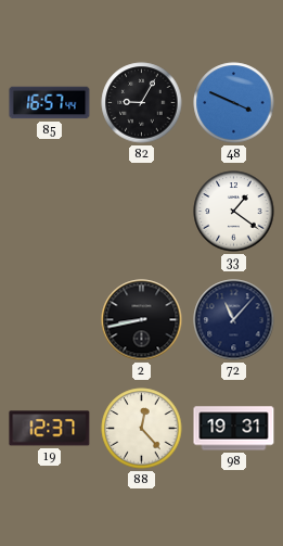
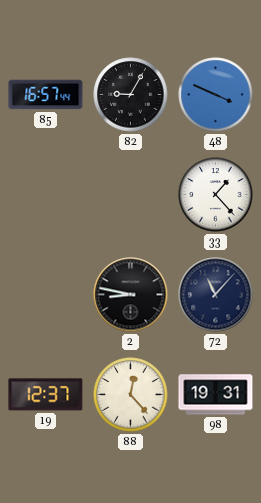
33: 1:21 -> 1:23
2: 8:43 -> 8:47
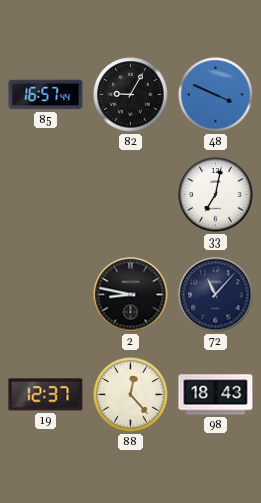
33: 1:23 -> 7:02
98: 19:31 -> 18:43
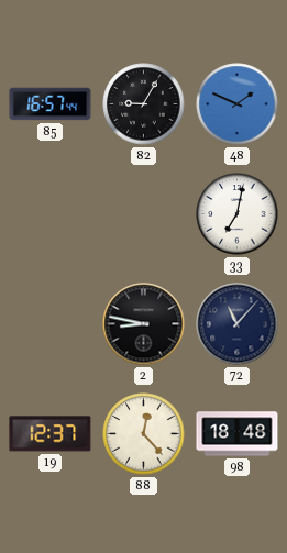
48: 3:49 -> 1:49
98: 18:43 -> 18:48
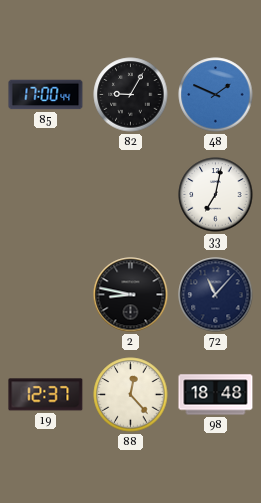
85: 16:57 -> 17:00
